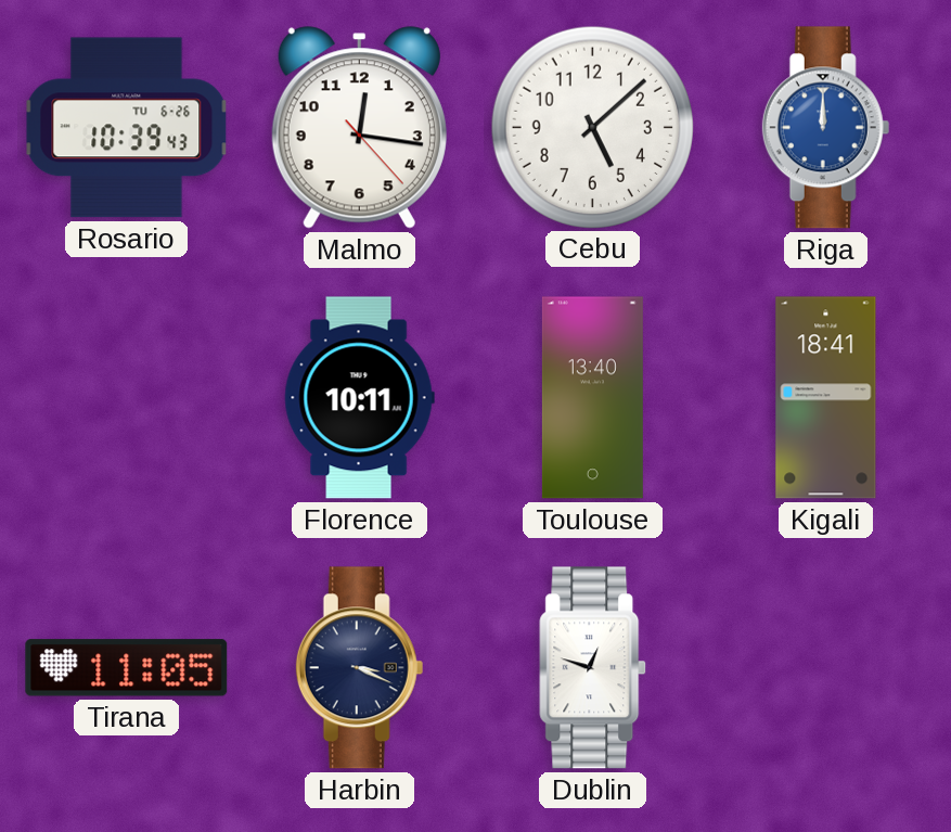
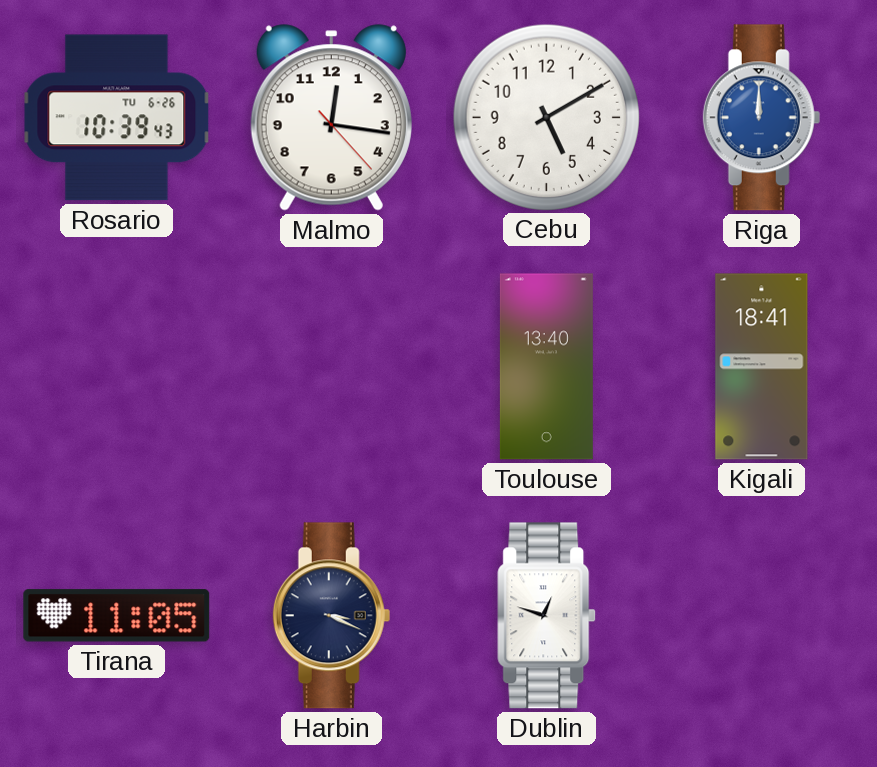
Cebu: 5:08 -> 5:10
Florence: 10:11 -> none
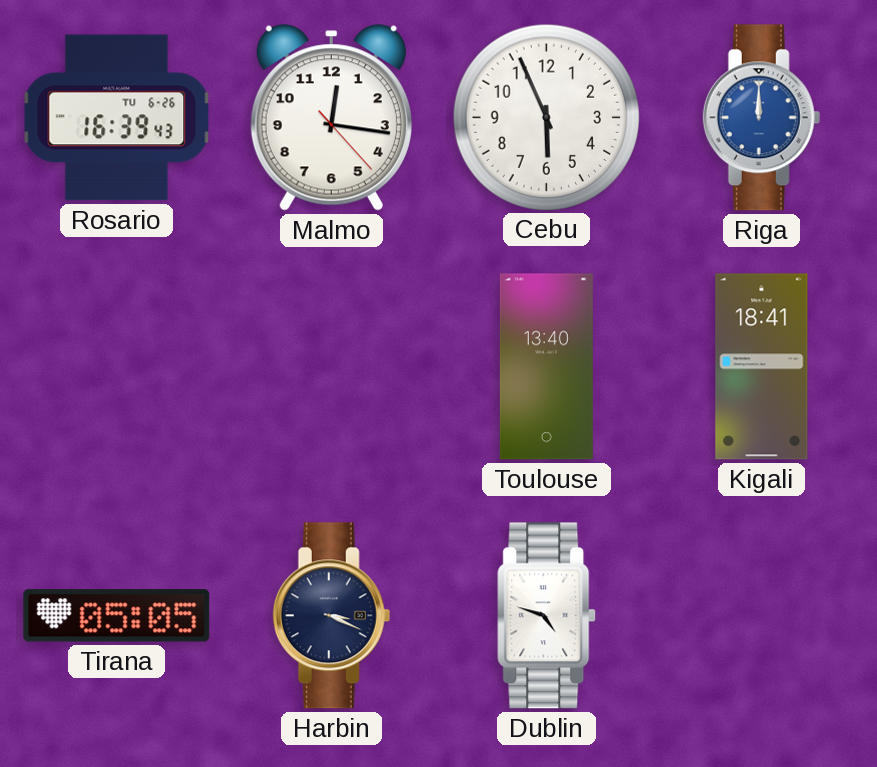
Rosario: 10:39 -> 16:39
Cebu: 5:10 -> 5:56
Tirana: 11:05 -> 05:05
Dublin: 12:48 -> 4:48
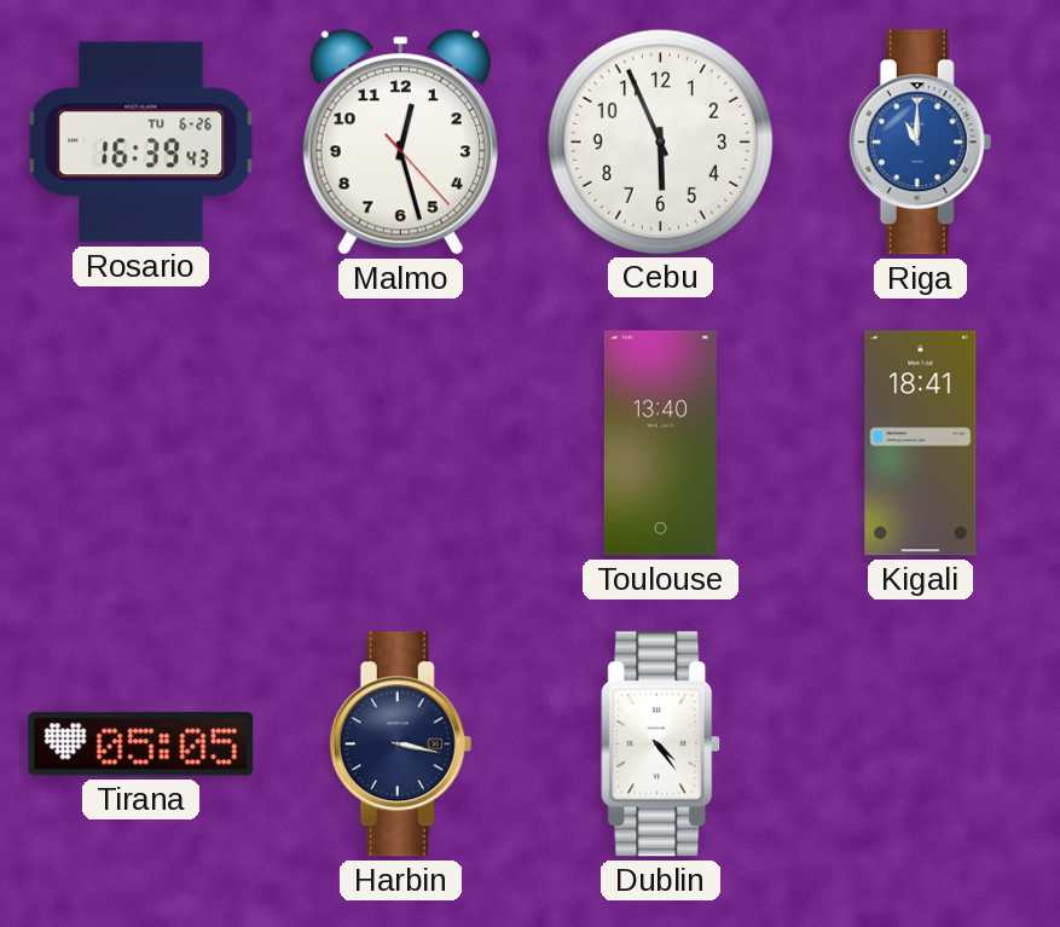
Malmo: 12:16 -> 12:27
Riga: 12:00 -> 11:00
Harbin: 3:19 -> 3:17
Dublin: 4:48 -> 4:24
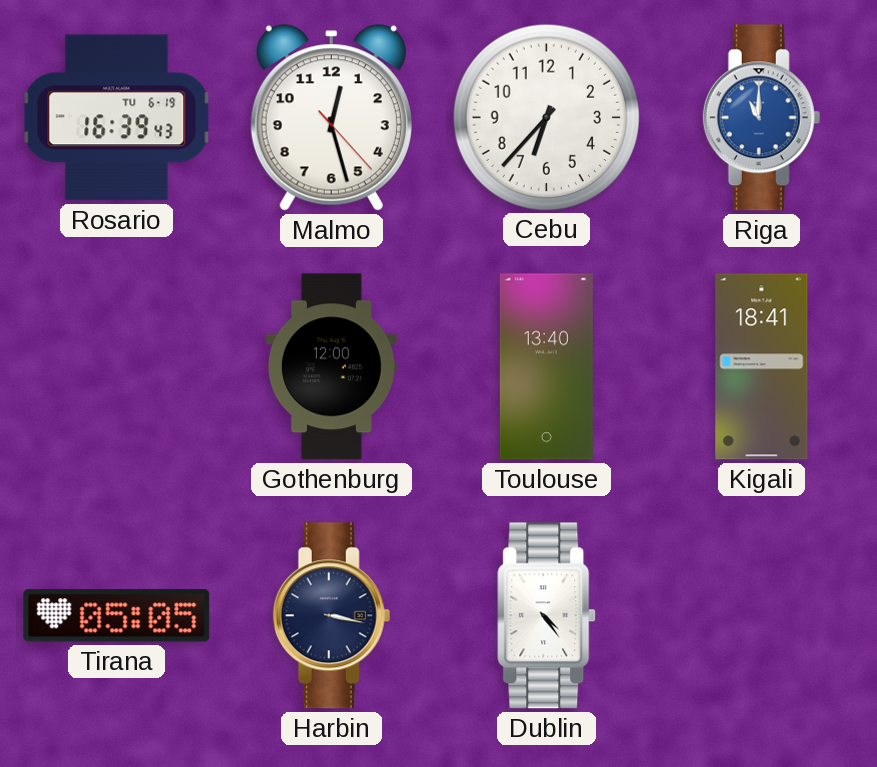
Rosario date: TU 6-26 -> TU 6-19
Cebu: 5:56 -> 6:37
Gothenburg: none -> 12:00
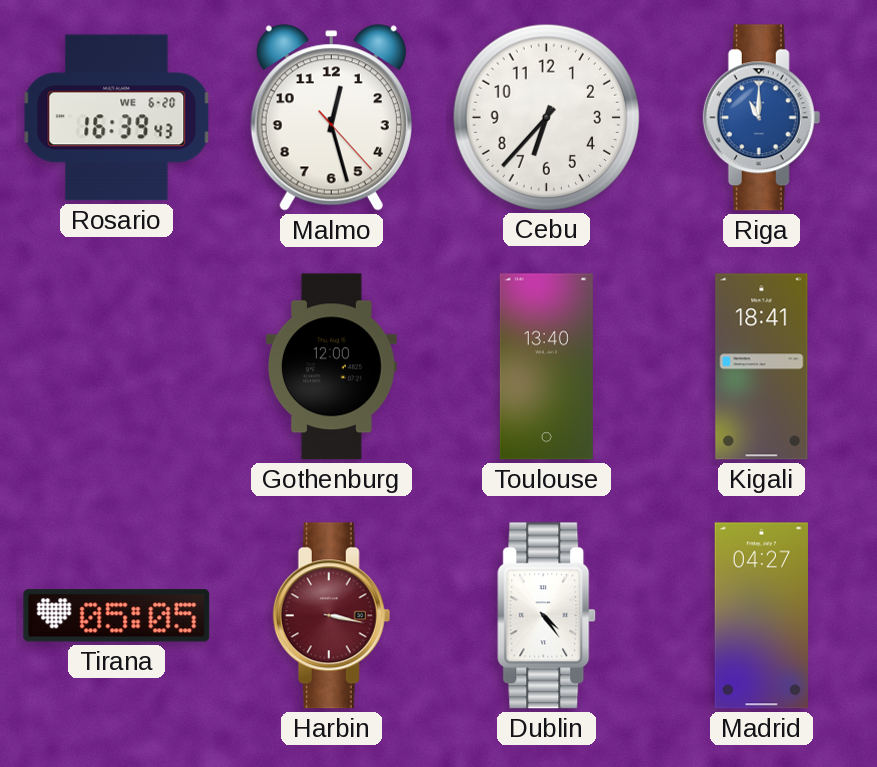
Rosario date: TU 6-19 -> WE 6-20
Harbin dial: navy -> burgundy
Madrid: none -> 04:27
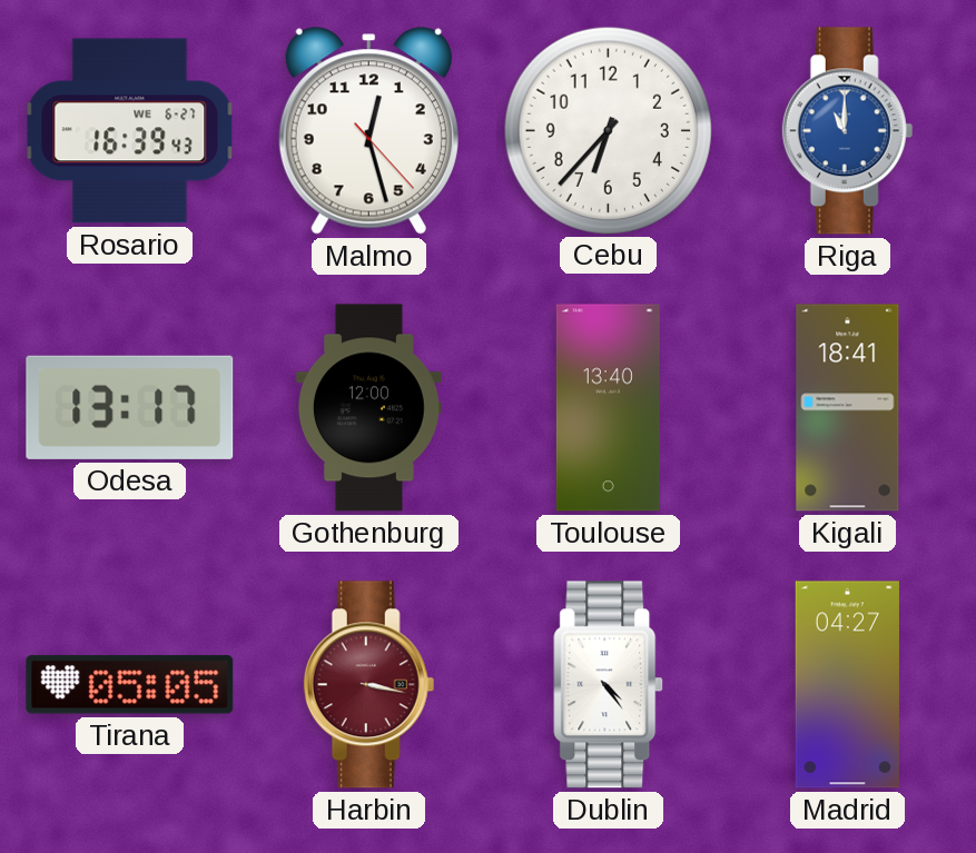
Rosario date: WE 6-20 -> WE 6-27
Odesa: none -> 13:17
